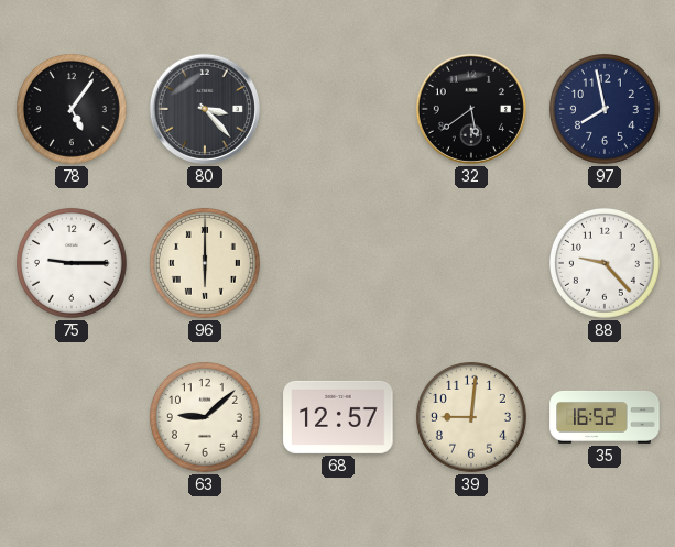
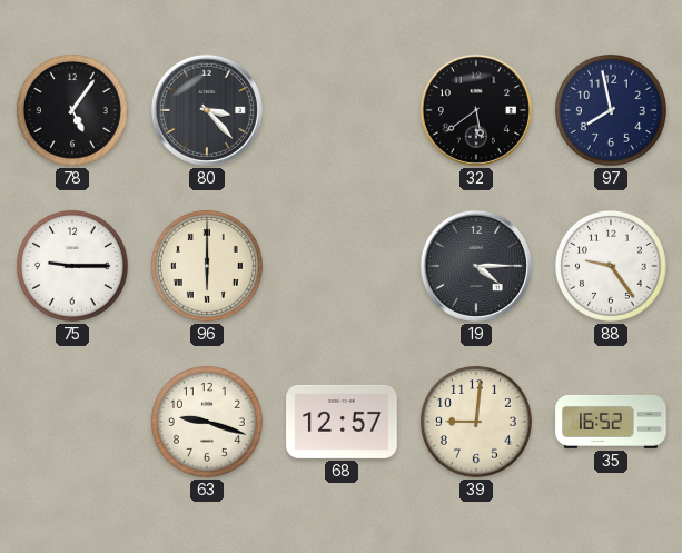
19: none -> 4:15
88: 9:23 -> 9:24
63: 9:08 -> 9:18
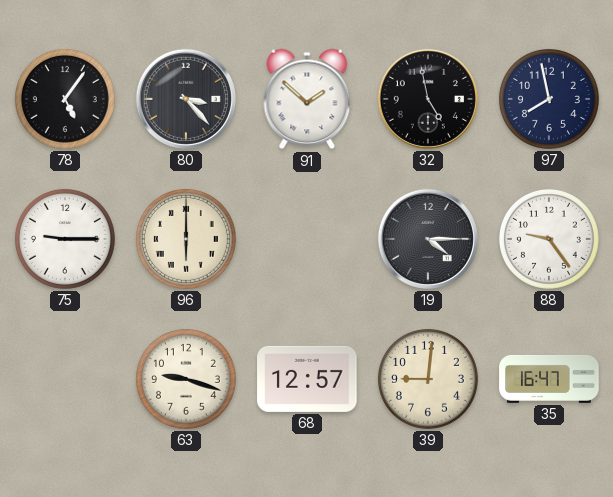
91: none -> 1:52
32: 5:39 -> 4:58
35: 16:52 -> 16:47
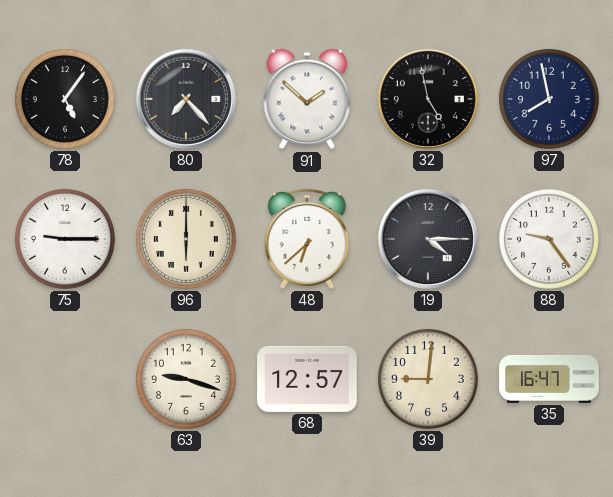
80: 3:23 -> 7:23
48: none -> 6:38
